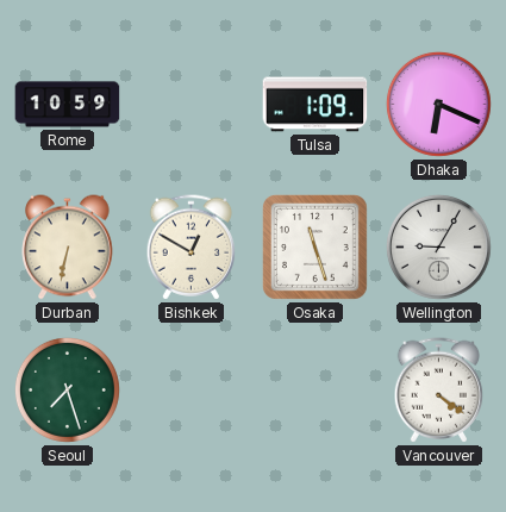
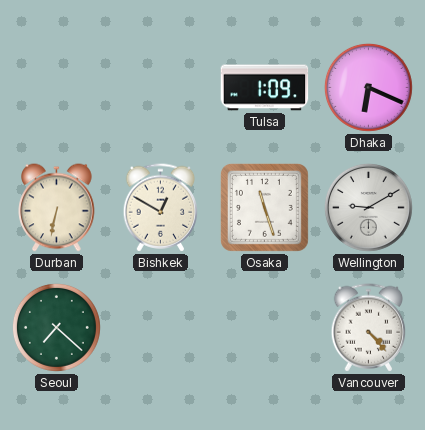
Rome: 10:59 -> none
Wellington: 9:05 -> 9:10
Seoul: 7:27 -> 7:22
Vancouver: 4:21 -> 4:23
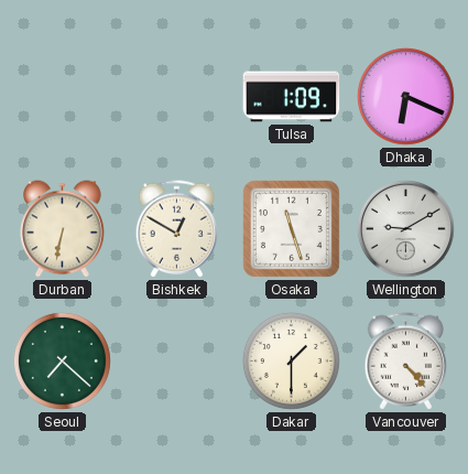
Dakar: none -> 1:30
